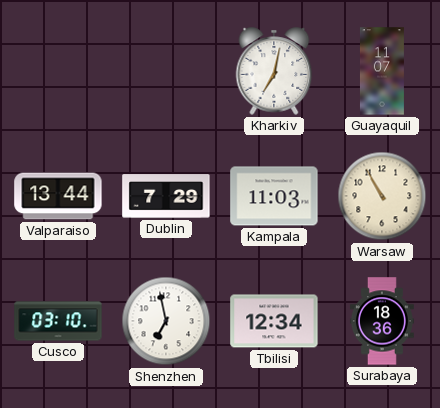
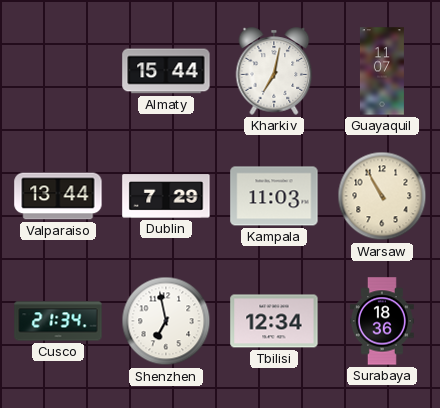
Almaty: none -> 15:44
Cusco: 03:10 -> 21:34
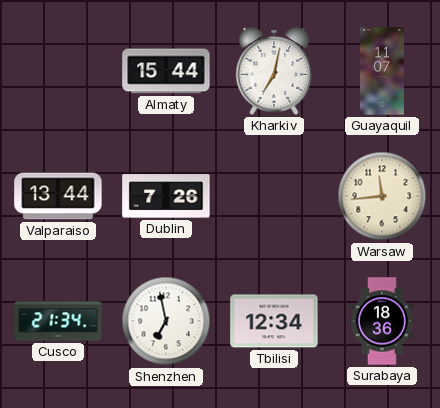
Dublin: 7:29 -> 7:26
Kampala: 11:03 -> none
Warsaw: 10:55 -> 11:44
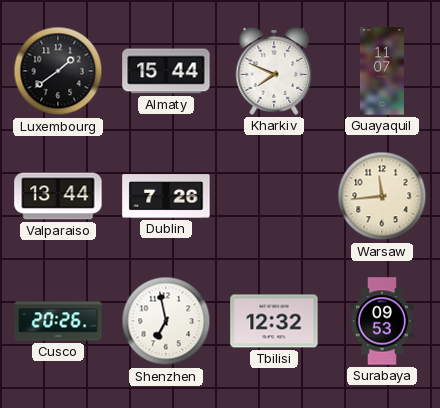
Luxembourg: none -> 1:39
Kharkiv: 7:02 -> 7:49
Cusco: 21:34 -> 20:26
Tbilisi: 12:34 -> 12:32
Surabaya: 18:36 -> 09:53
